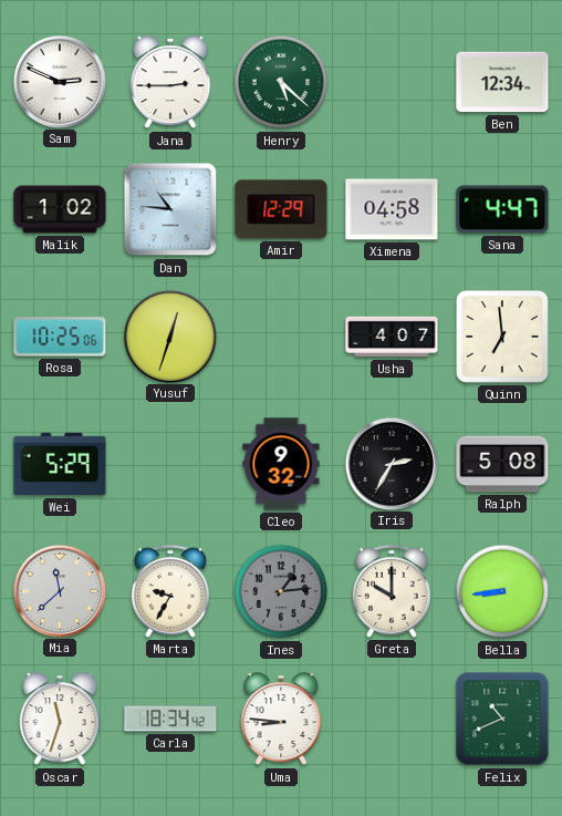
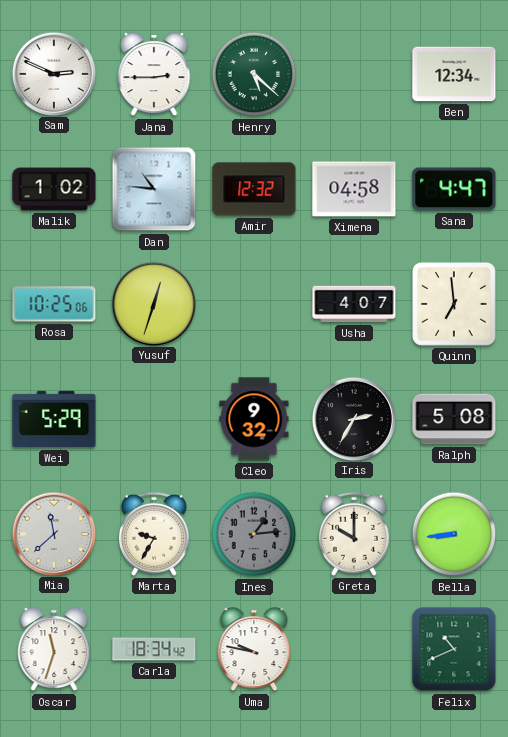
Amir: 12:29 -> 12:32
Uma: 8:46 -> 9:47
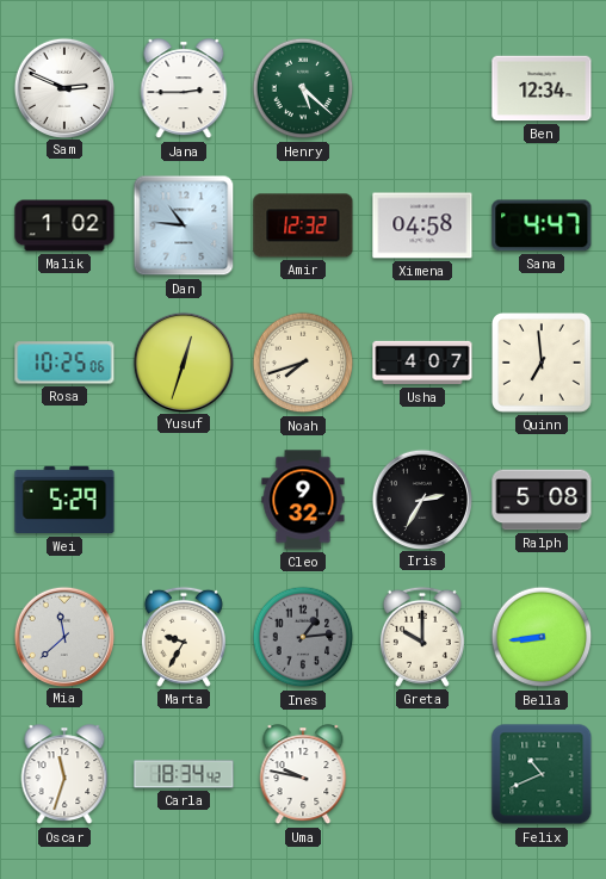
Noah: none -> 7:42
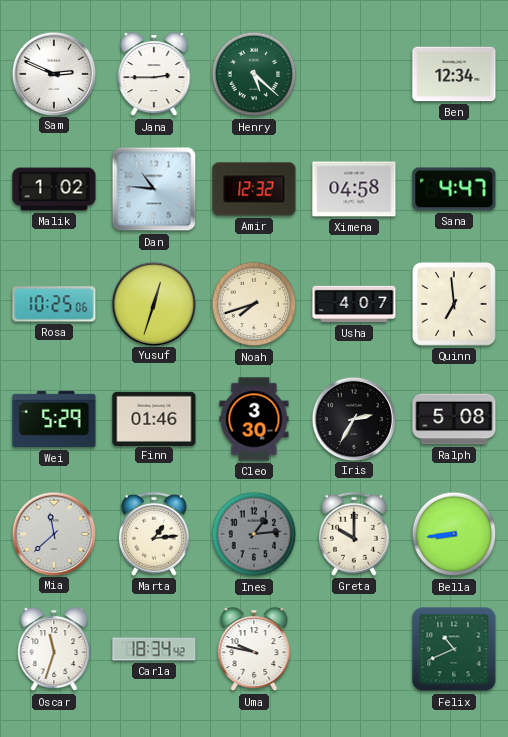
Finn: none -> 01:46
Cleo: 9:32 -> 3:30
Marta: 9:35 -> 1:14
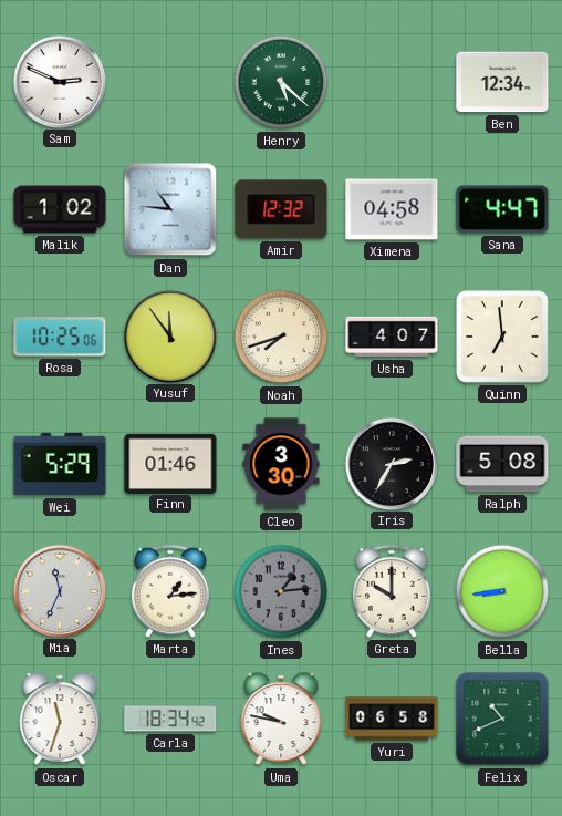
Jana: 2:45 -> none
Yusuf: 12:33 -> 11:54
Mia: 11:38 -> 11:34
Yuri: none -> 06:58
